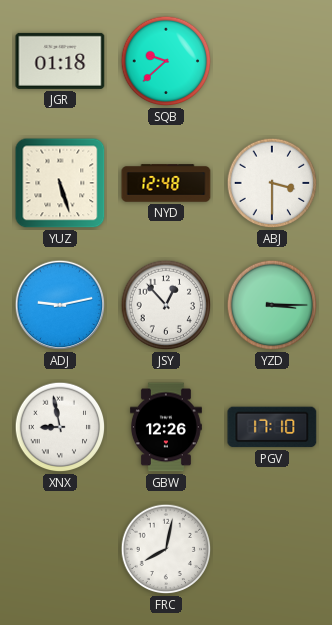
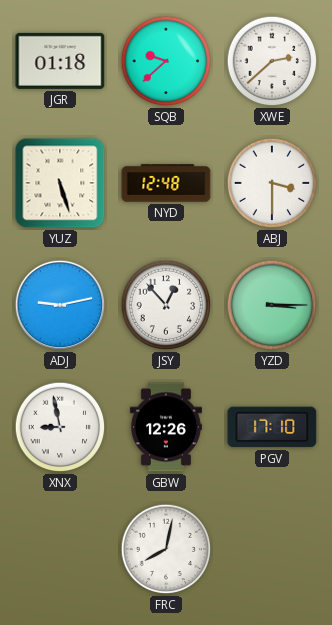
XWE: none -> 2:38
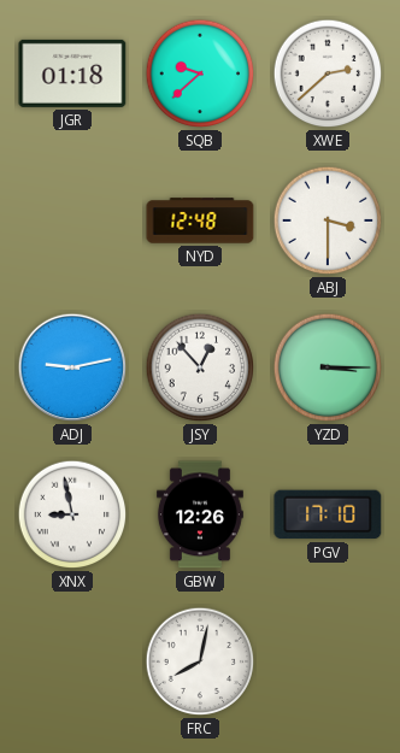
YUZ: 5:27 -> none
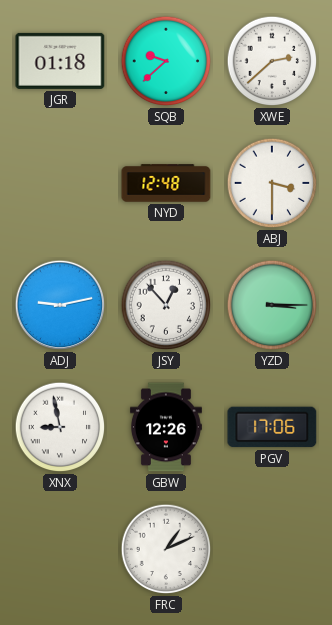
PGV: 17:10 -> 17:06
FRC: 8:02 -> 1:11
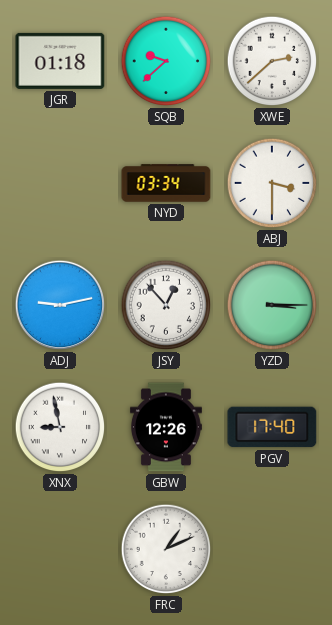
NYD: 12:48 -> 03:34
PGV: 17:06 -> 17:40
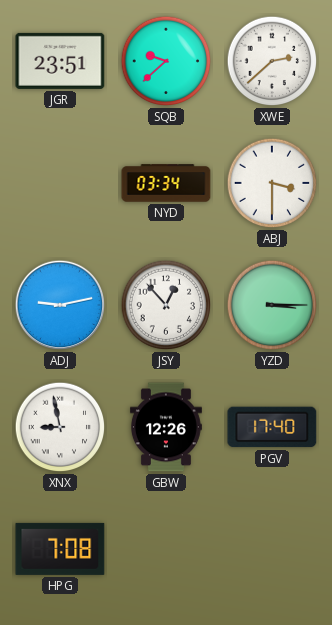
JGR: 01:18 -> 23:51
HPG: none -> 7:08
FRC: 1:11 -> none
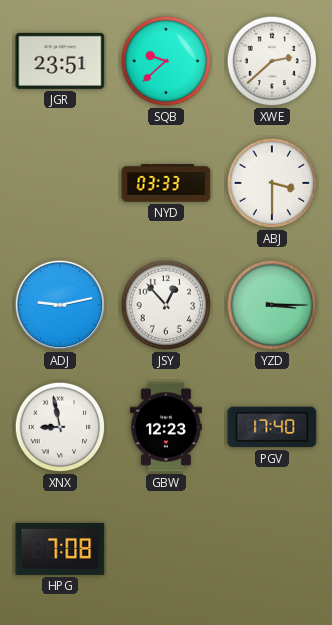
NYD: 03:34 -> 03:33
GBW: 12:26 -> 12:23
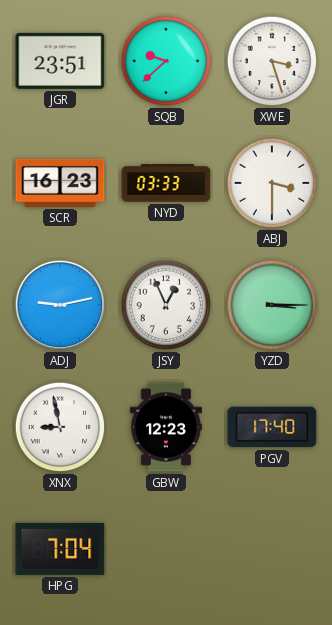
XWE: 2:38 -> 3:27
SCR: none -> 16:23
JSY: 12:53 -> 12:56
HPG: 7:08 -> 7:04
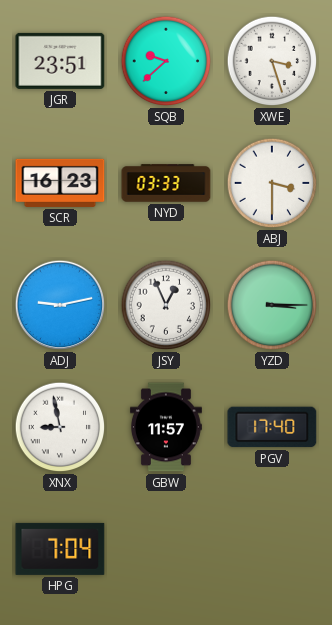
GBW: 12:23 -> 11:57
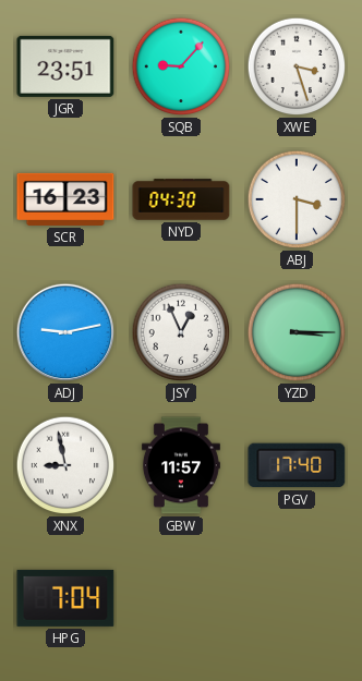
SQB: 9:38 -> 9:07
NYD: 03:33 -> 04:30
